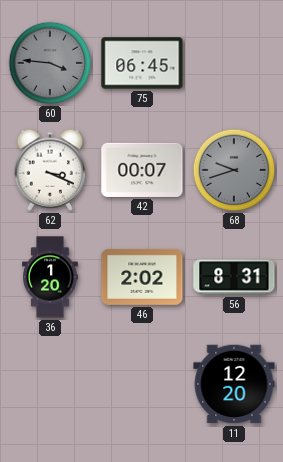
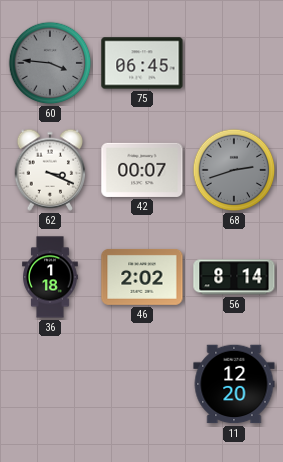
68: 9:42 -> 2:42
36: 1:20 -> 1:18
56: 8:31 -> 8:14
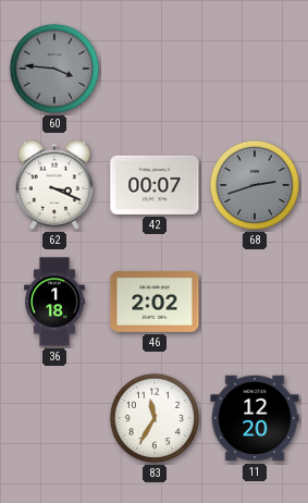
75: 06:45 -> none
56: 8:14 -> none
83: none -> 11:35
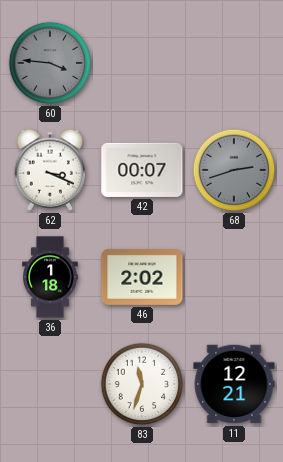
83: 11:35 -> 11:33
11: 12:20 -> 12:21
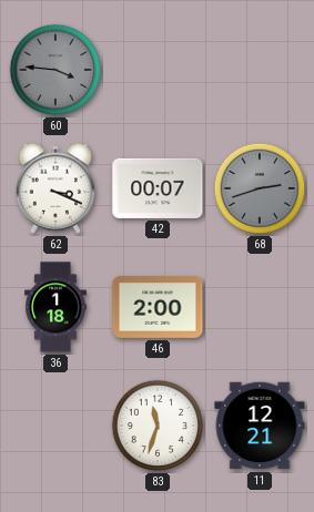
46: 2:02 -> 2:00
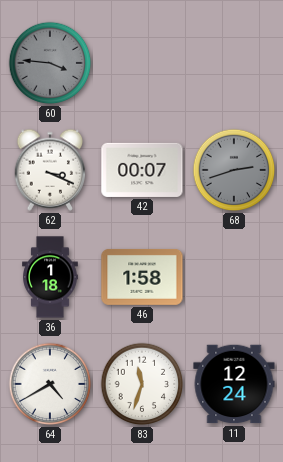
46: 2:00 -> 1:58
64: none -> 4:40
11: 12:21 -> 12:24
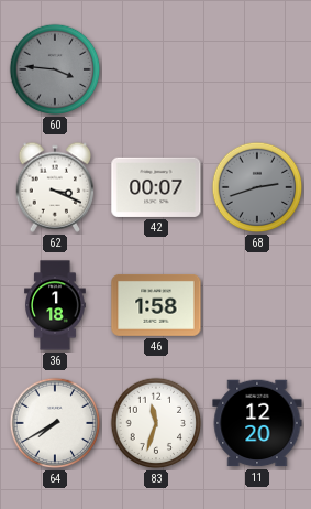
64: 4:40 -> 7:40
11: 12:24 -> 12:20
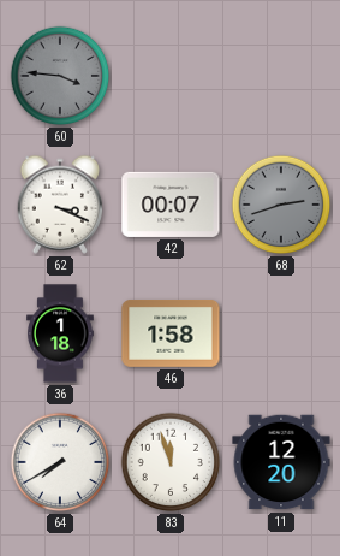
83: 11:33 -> 11:57
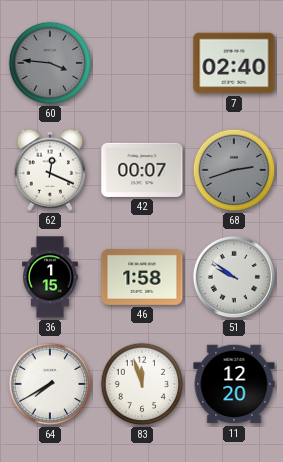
7: none -> 02:40
62: 3:19 -> 12:19
36: 1:18 -> 1:15
51: none -> 9:51
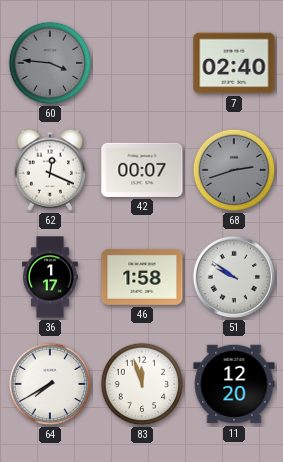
36: 1:15 -> 1:17
